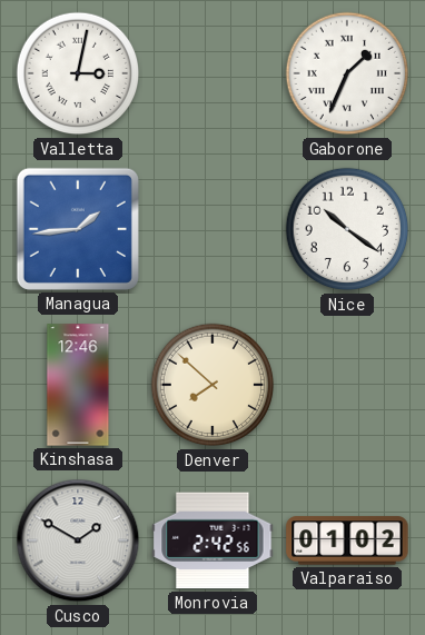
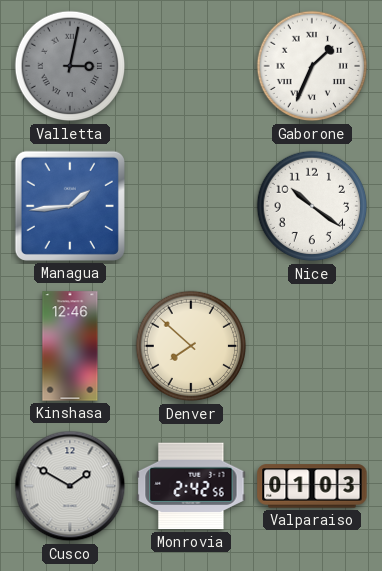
Valletta dial: white -> grey
Valparaiso: 01:02 -> 01:03
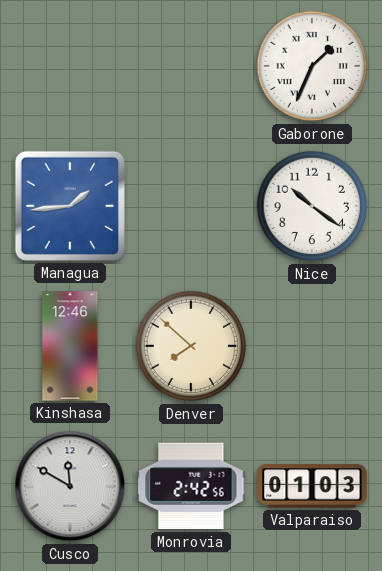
Valletta: 3:02 -> none
Cusco: 1:50 -> 11:50
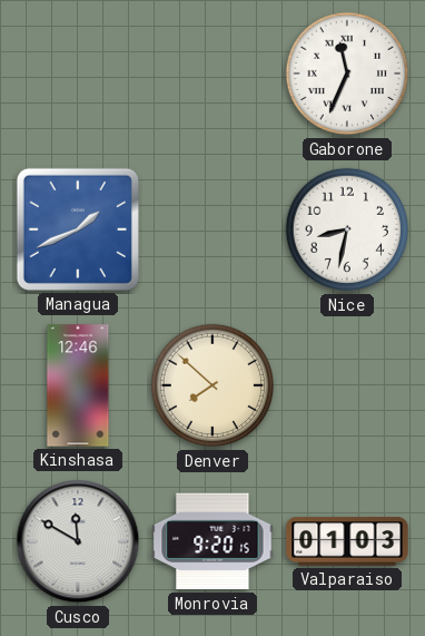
Gaborone: 1:34 -> 11:34
Managua: 1:44 -> 1:41
Nice: 10:21 -> 8:32
Monrovia: 2:42 -> 9:20
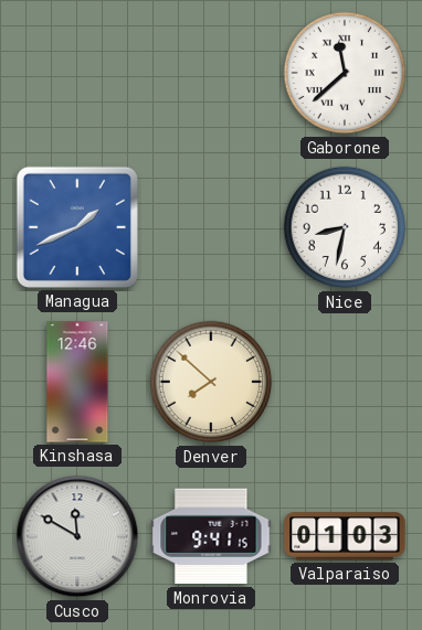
Gaborone: 11:34 -> 11:38
Monrovia: 9:20 -> 9:41
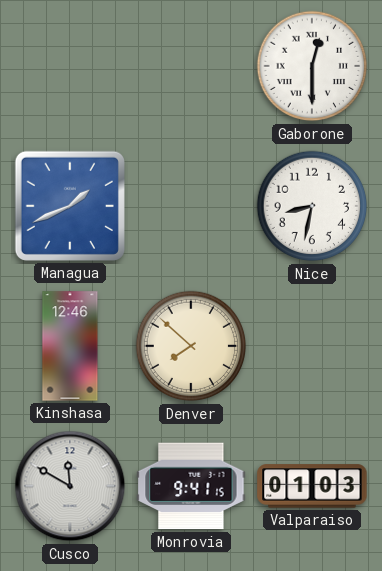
Gaborone: 11:38 -> 12:30
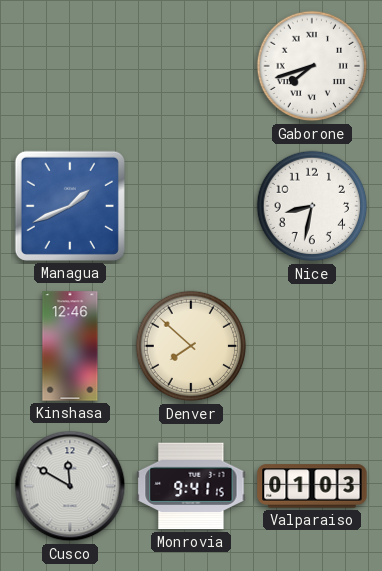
Gaborone: 12:30 -> 7:42
